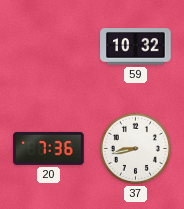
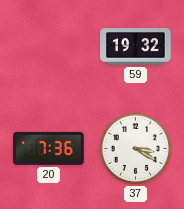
59: 10:32 -> 19:32
37: 8:43 -> 3:20
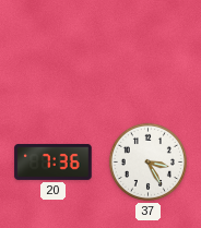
59: 19:32 -> none
37: 3:20 -> 3:25
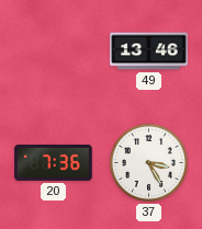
49: none -> 13:46
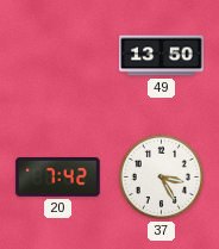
49: 13:46 -> 13:50
20: 7:36 -> 7:42
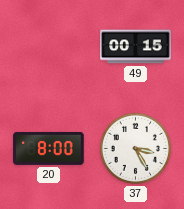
49: 13:50 -> 00:15
20: 7:42 -> 8:00
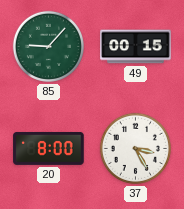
85: none -> 9:07
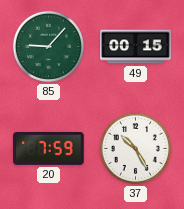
20: 8:00 -> 7:59
37: 3:25 -> 10:25
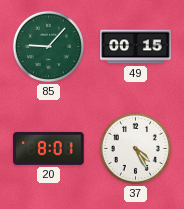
20: 7:59 -> 8:01
37: 10:25 -> 4:25
